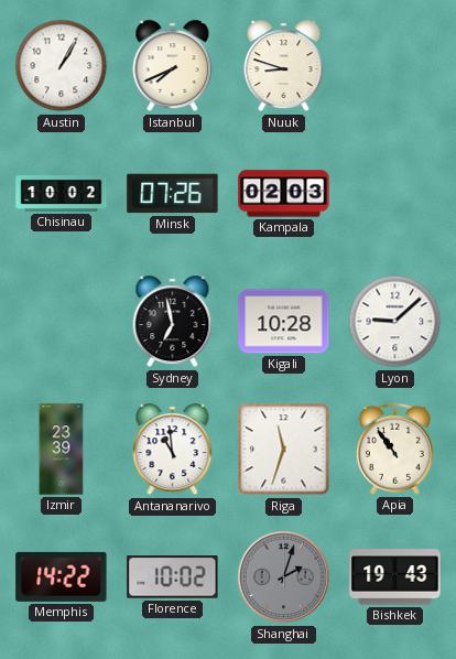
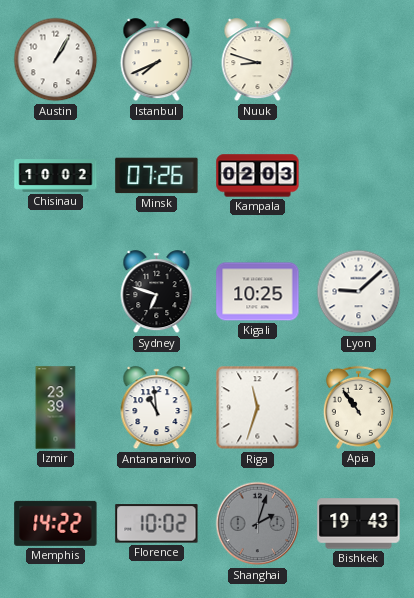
Sydney: 6:58 -> 6:48
Kigali: 10:28 -> 10:25
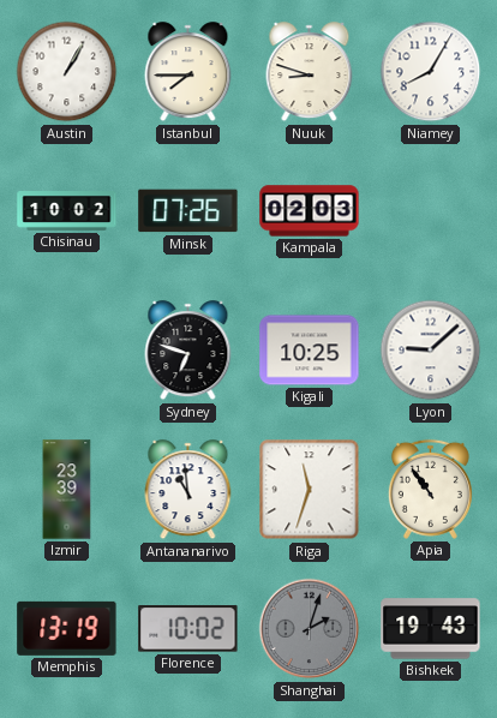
Istanbul: 7:41 -> 7:45
Niamey: none -> 8:05
Memphis: 14:22 -> 13:19
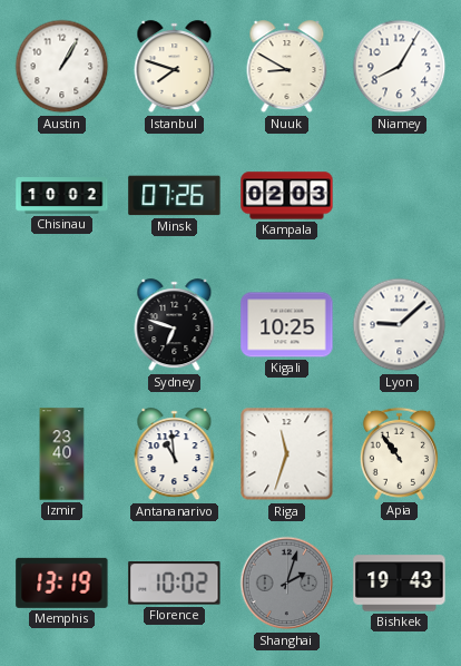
Istanbul: 7:45 -> 7:48
Nuuk: 8:48 -> 8:50
Izmir: 23:39 -> 23:40
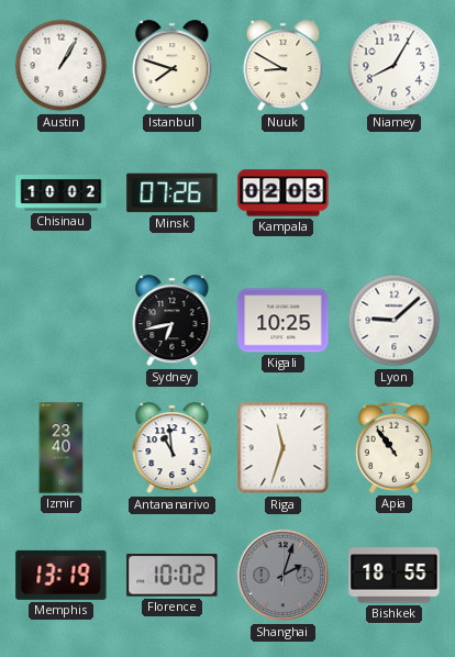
Sydney: 6:48 -> 6:43
Bishkek: 19:43 -> 18:55
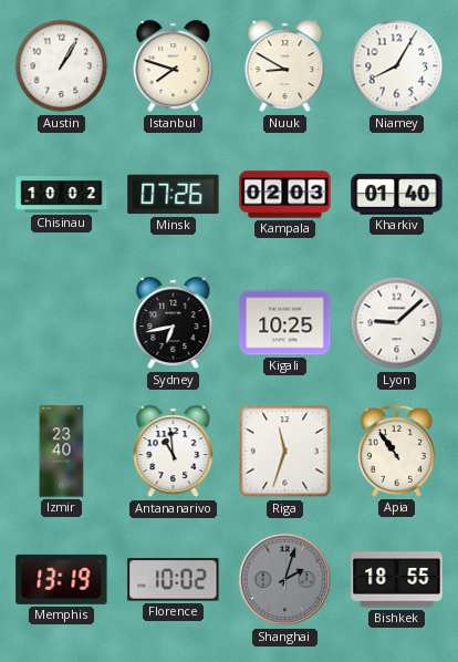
Kharkiv: none -> 01:40
